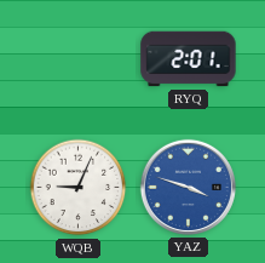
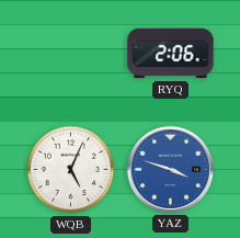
RYQ: 2:01 -> 2:06
WQB: 9:04 -> 5:04
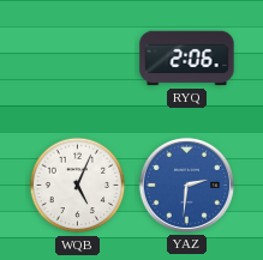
YAZ: 3:48 -> 2:31
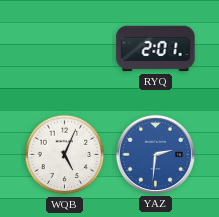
RYQ: 2:06 -> 2:01
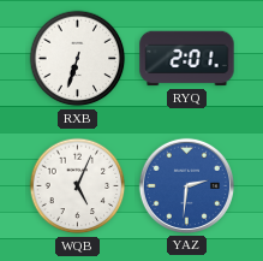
RXB: none -> 6:33
